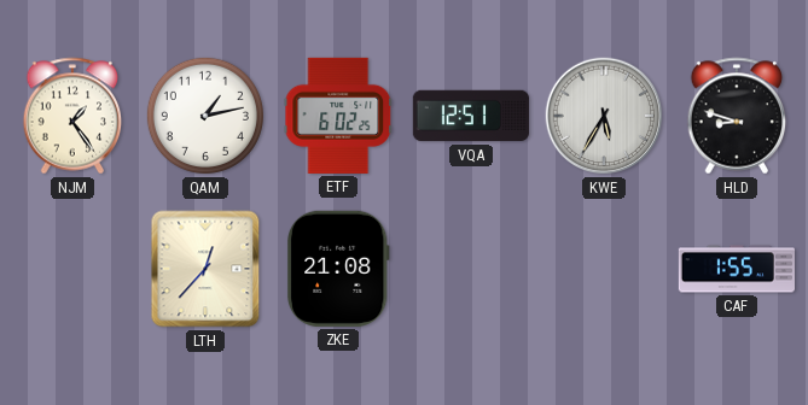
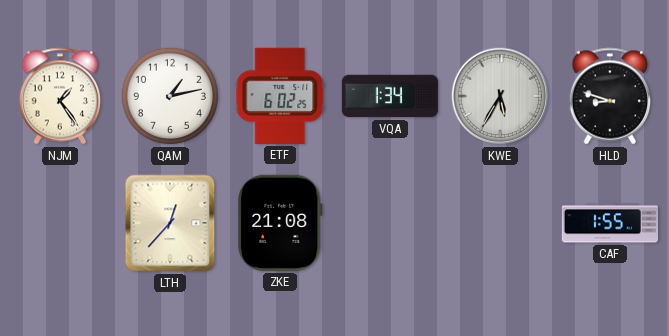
VQA: 12:51 -> 1:34
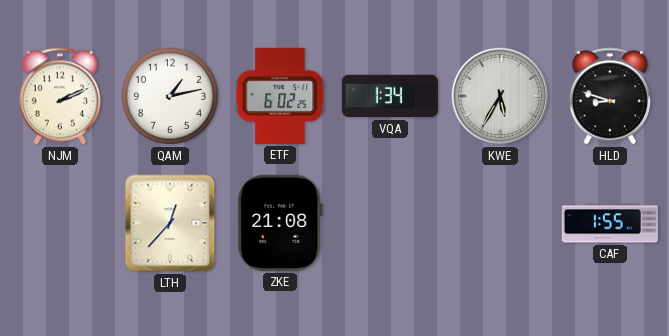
NJM: 1:24 -> 2:11
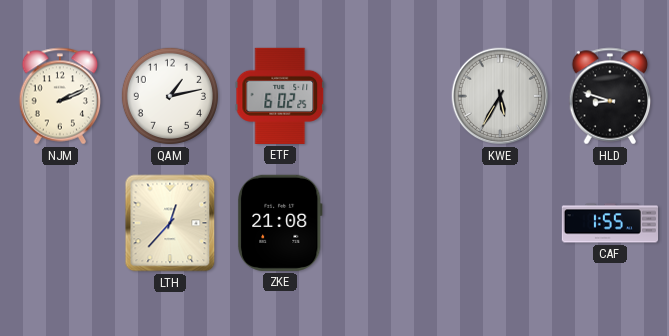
VQA: 1:34 -> none
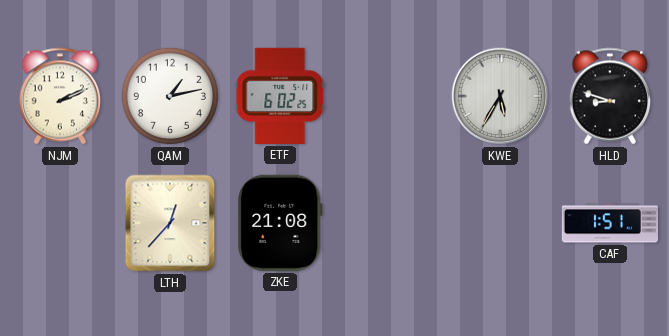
CAF: 1:55 -> 1:51
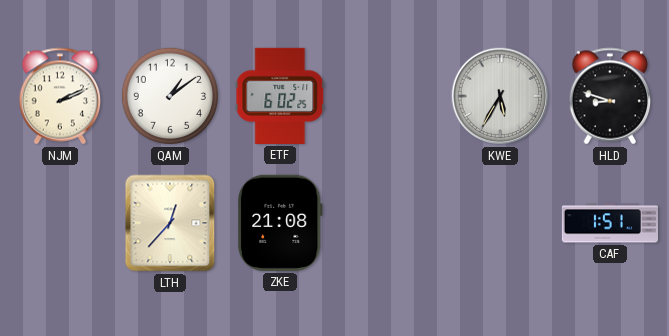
QAM: 1:13 -> 1:09
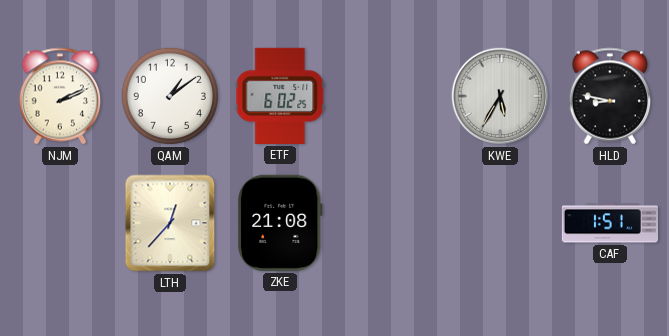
HLD: 8:48 -> 8:47
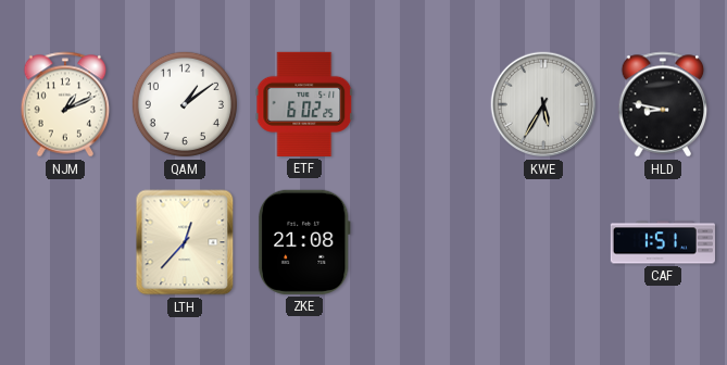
NJM: 2:11 -> 1:11
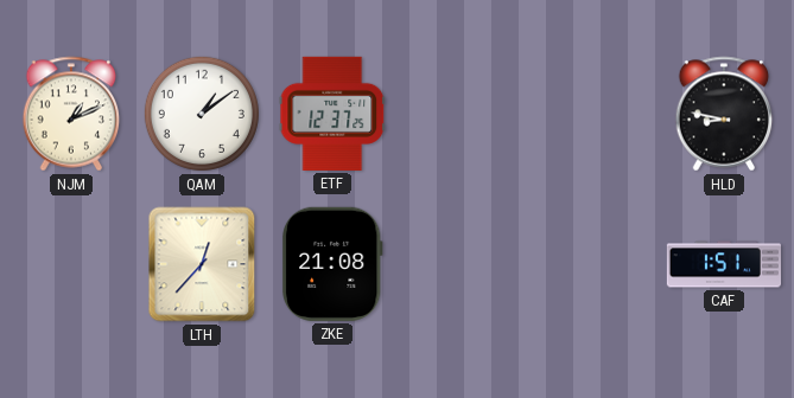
ETF: 6:02 -> 12:37
KWE: 5:35 -> none
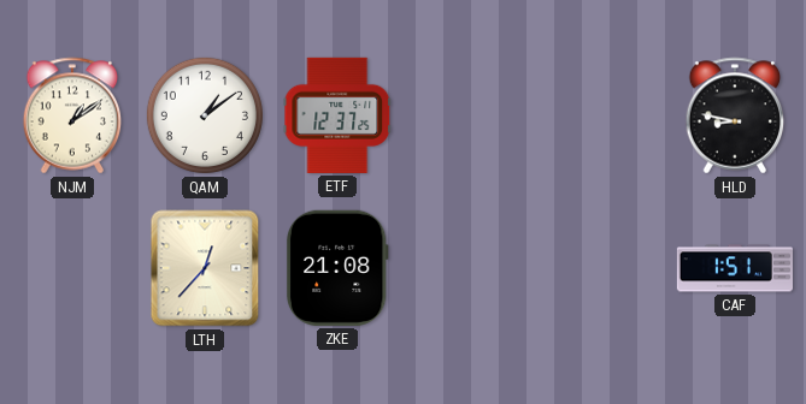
NJM: 1:11 -> 1:09
